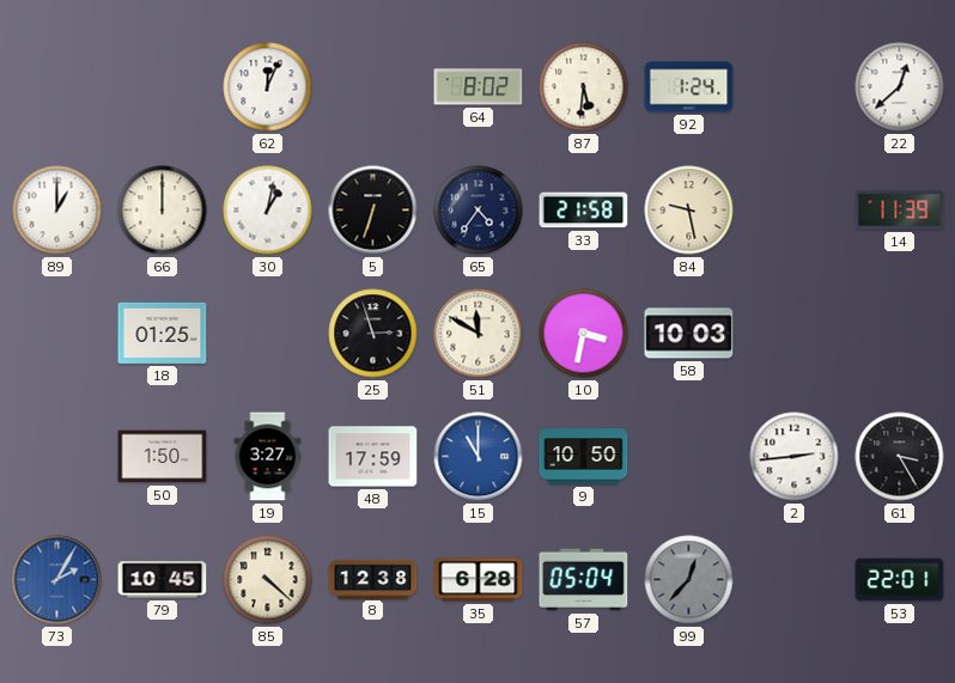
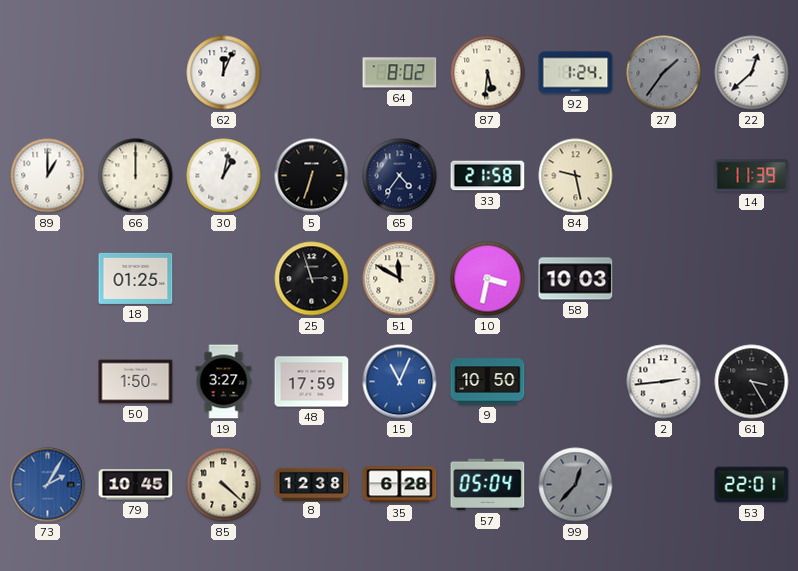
27: none -> 1:36
15: 11:00 -> 11:04
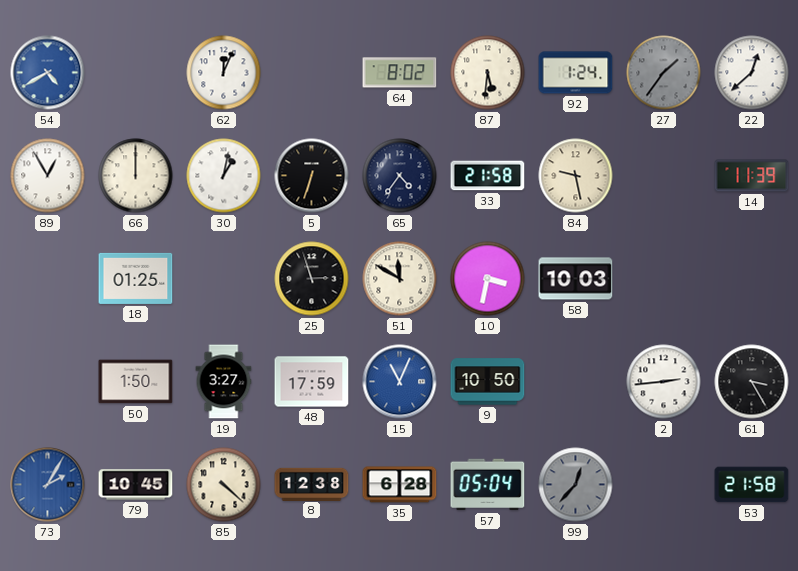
54: none -> 4:40
89: 1:00 -> 12:55
53: 22:01 -> 21:58
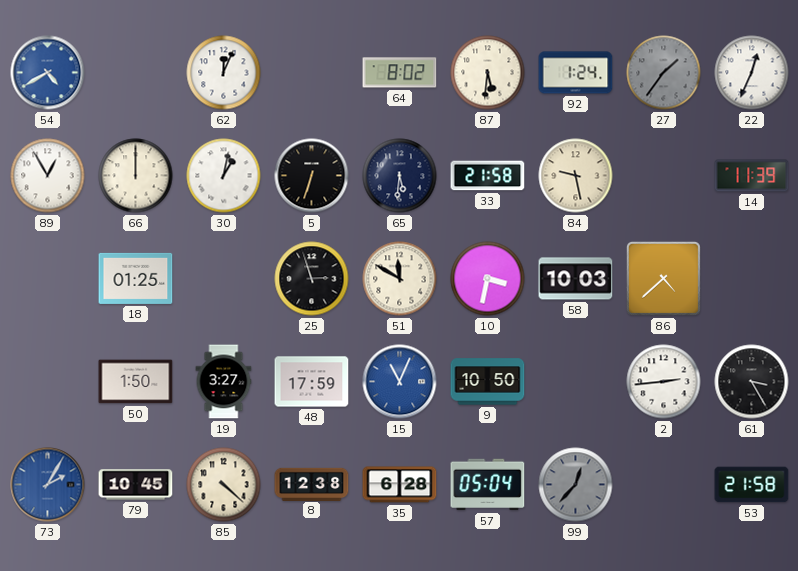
22: 12:38 -> 12:34
65: 4:36 -> 5:31
86: none -> 4:38
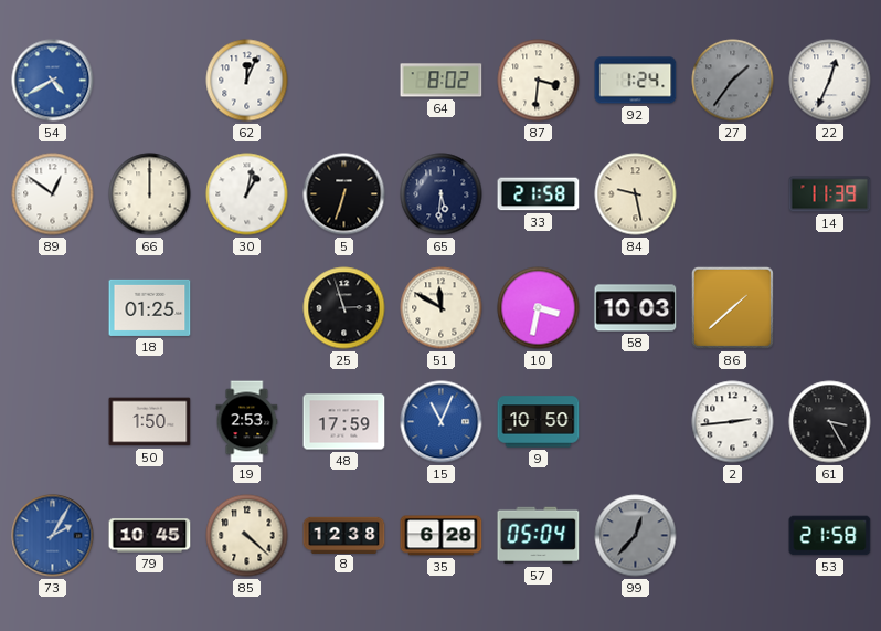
87: 5:31 -> 3:31
89: 12:55 -> 12:51
86: 4:38 -> 1:38
19: 3:27 -> 2:53
